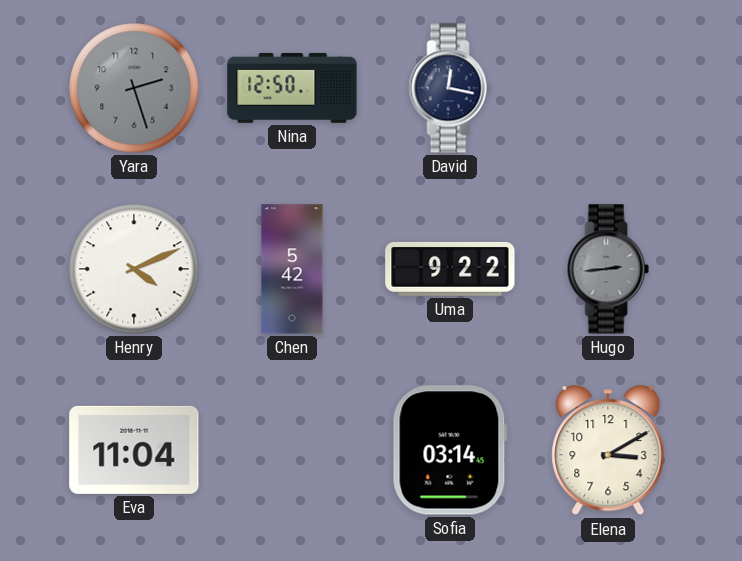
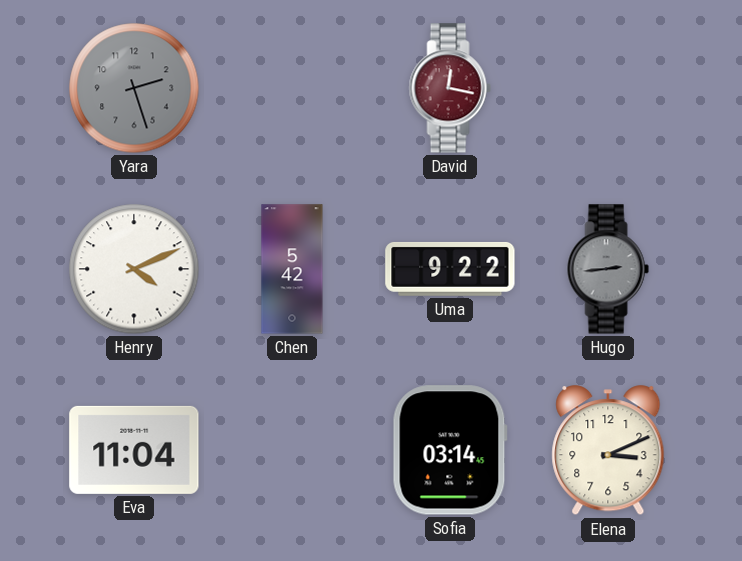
Nina: 12:50 -> none
David dial: navy -> burgundy
Elena: 3:10 -> 3:11
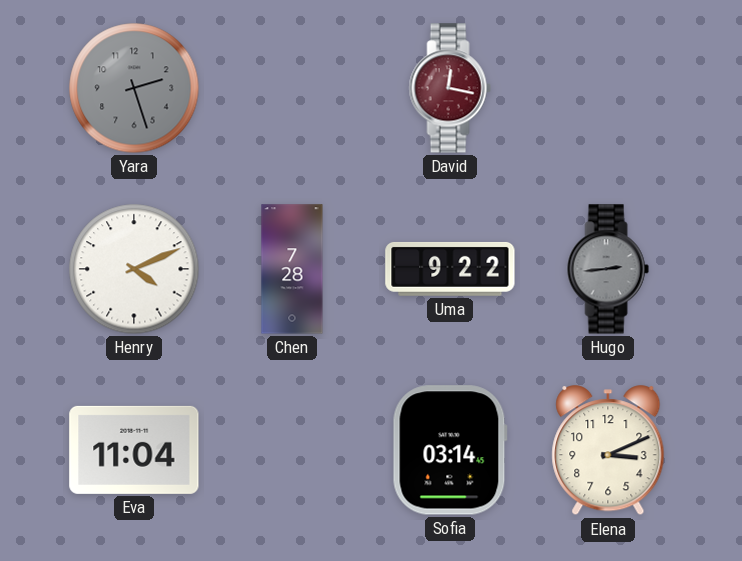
Chen: 5:42 -> 7:28
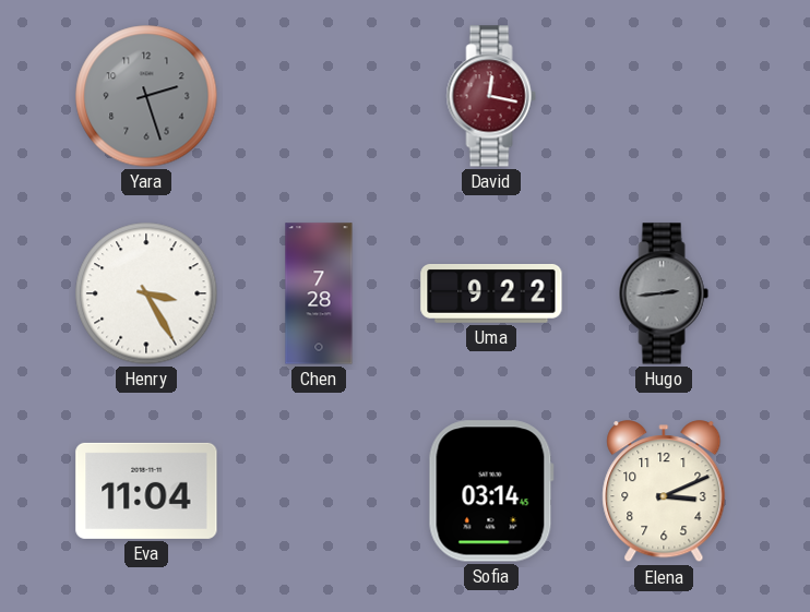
Henry: 4:11 -> 3:25
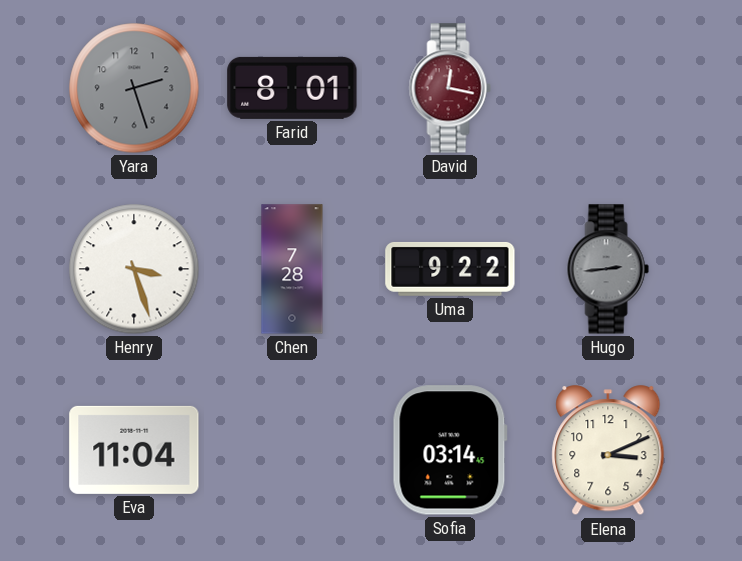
Farid: none -> 8:01
Henry: 3:25 -> 3:27
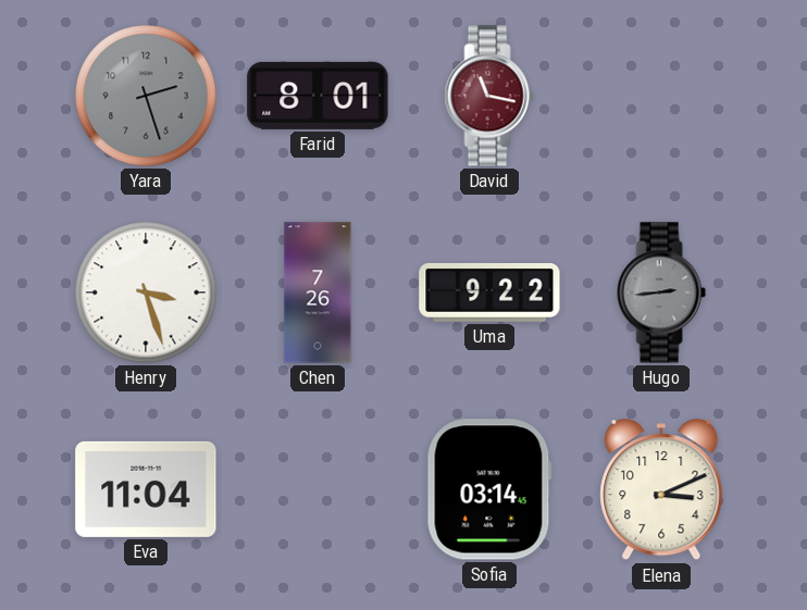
David: 12:17 -> 11:17
Chen: 7:28 -> 7:26
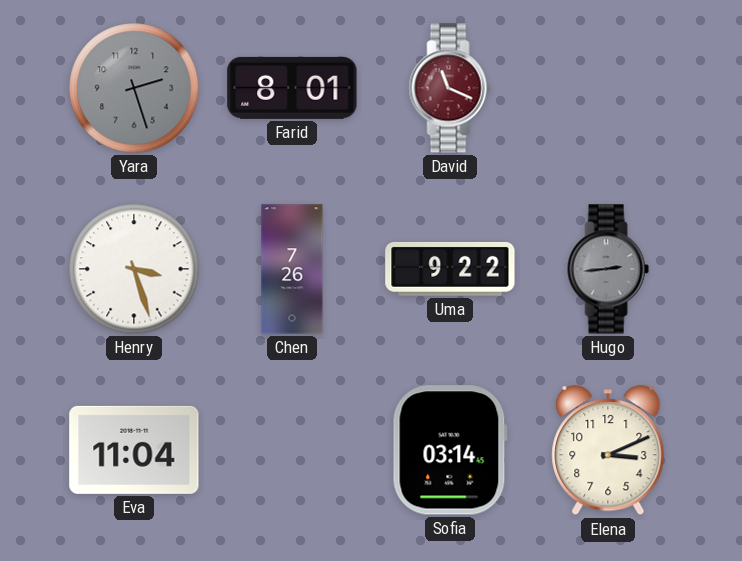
David: 11:17 -> 11:19
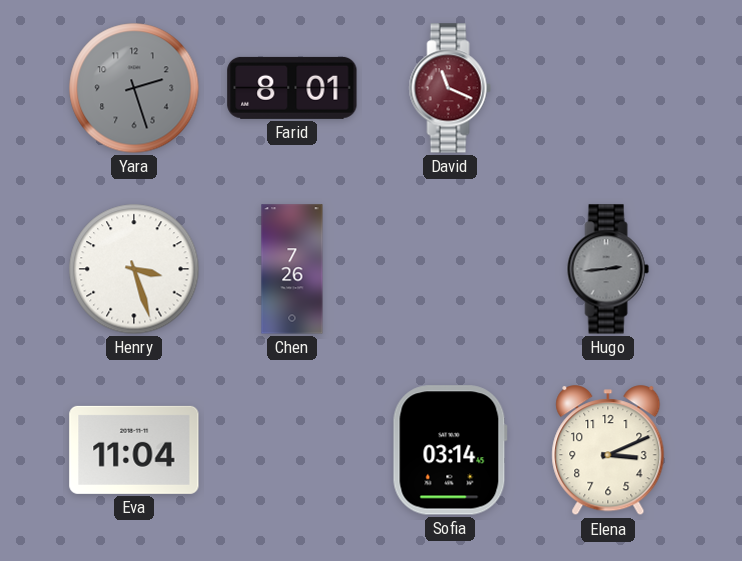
Uma: 9:22 -> none
